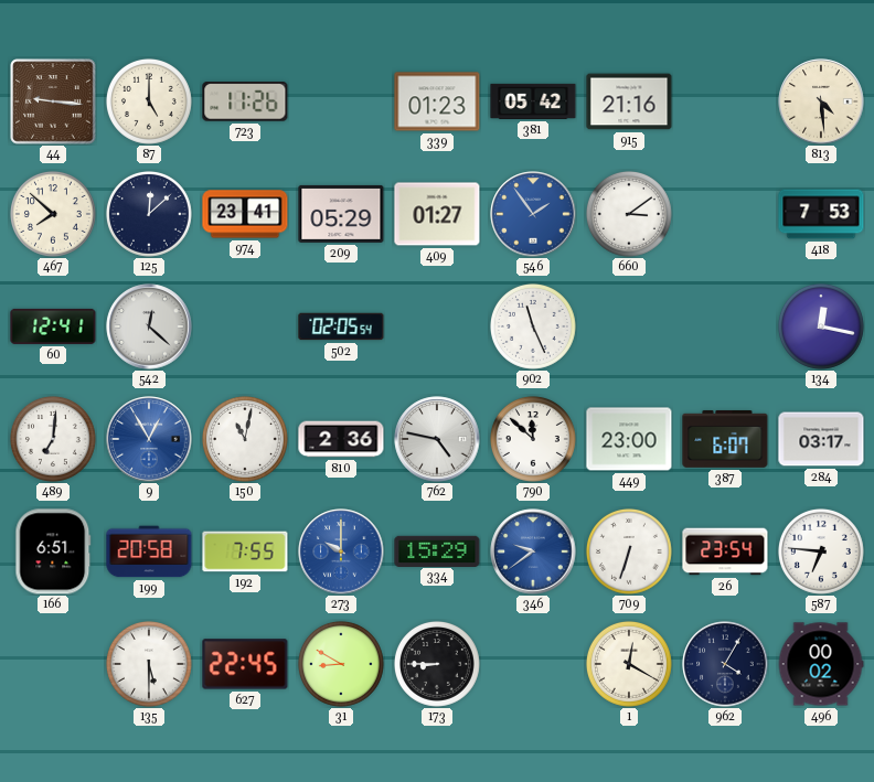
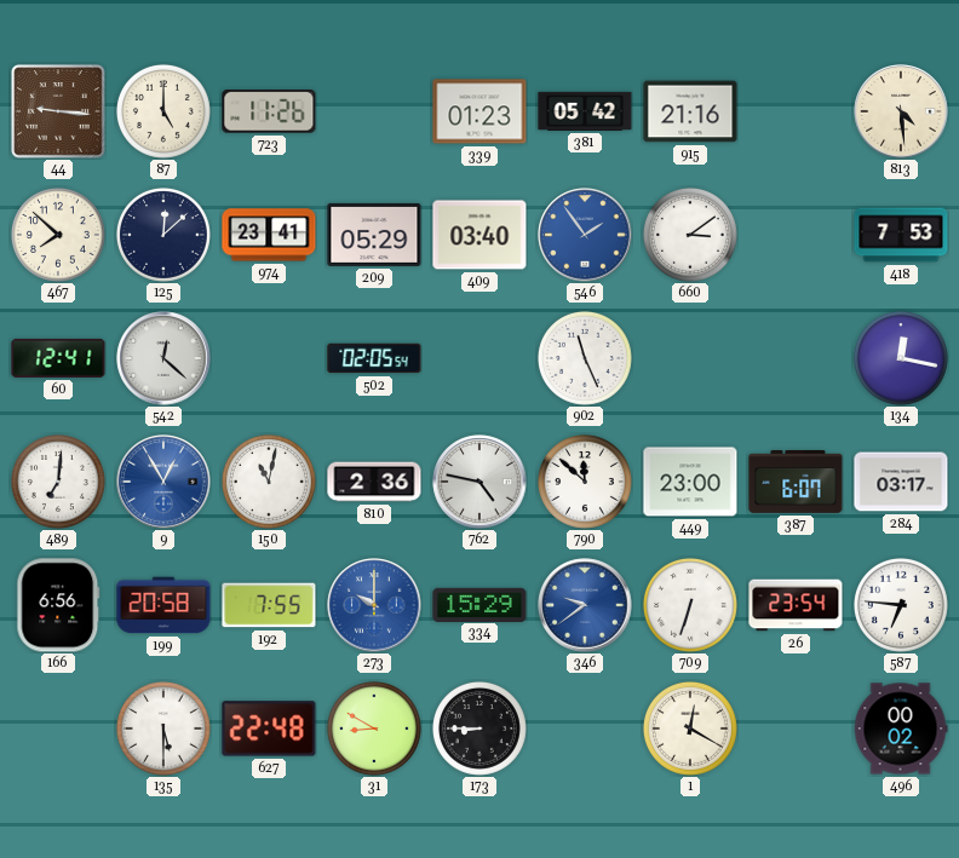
409: 01:27 -> 03:40
166: 6:51 -> 6:56
627: 22:45 -> 22:48
962: 4:05 -> none
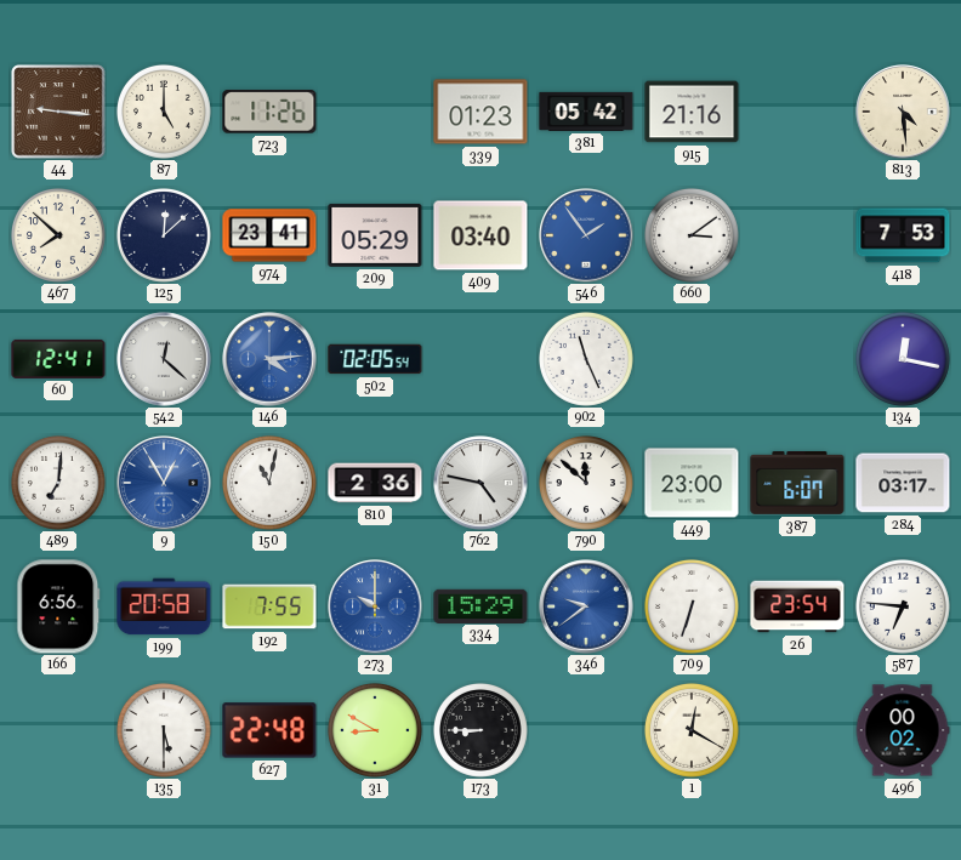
146: none -> 4:14
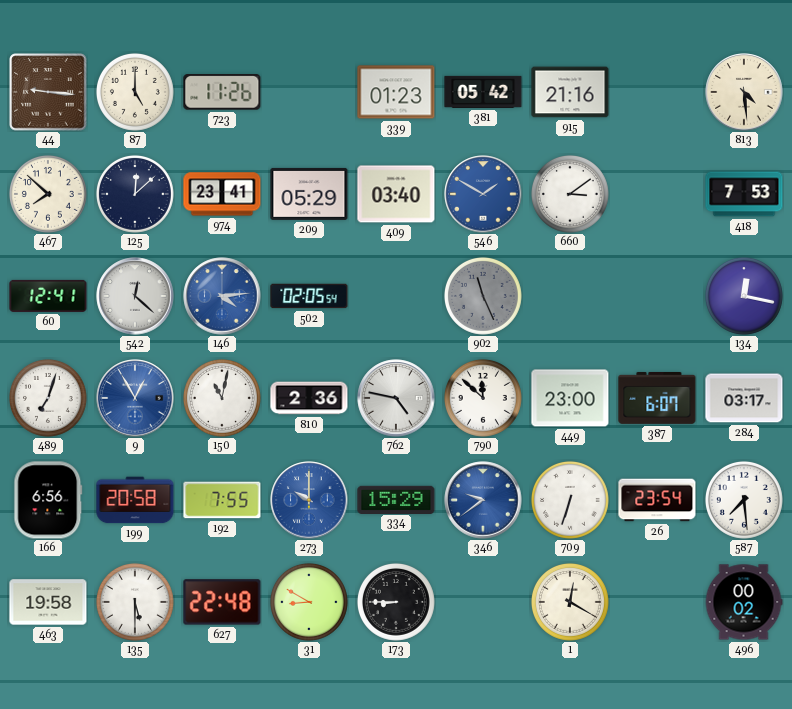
546: 1:54 -> 1:50
902 dial: white -> grey
489: 7:01 -> 7:03
587: 6:46 -> 7:29
463: none -> 19:58
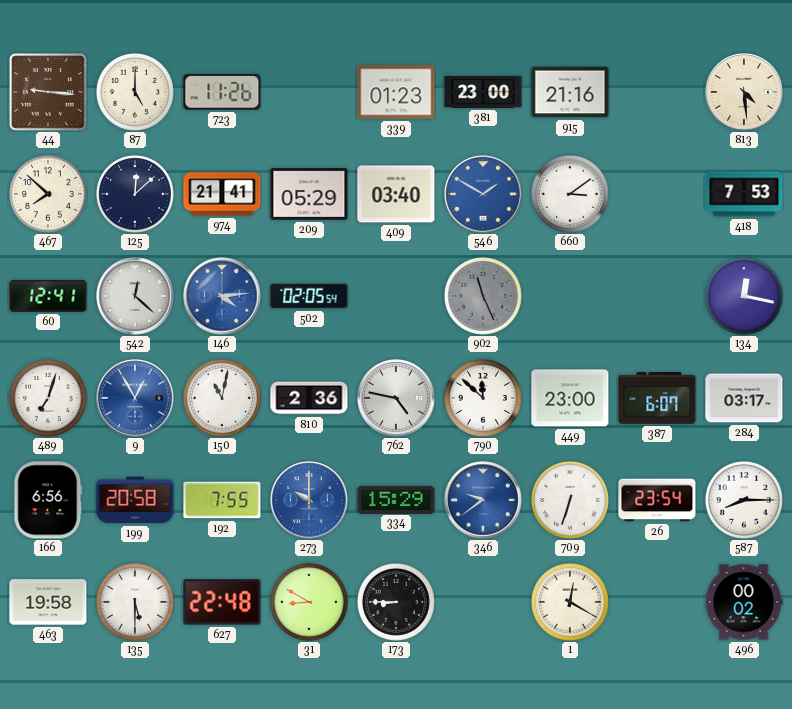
381: 05:42 -> 23:00
974: 23:41 -> 21:41
587: 7:29 -> 8:15
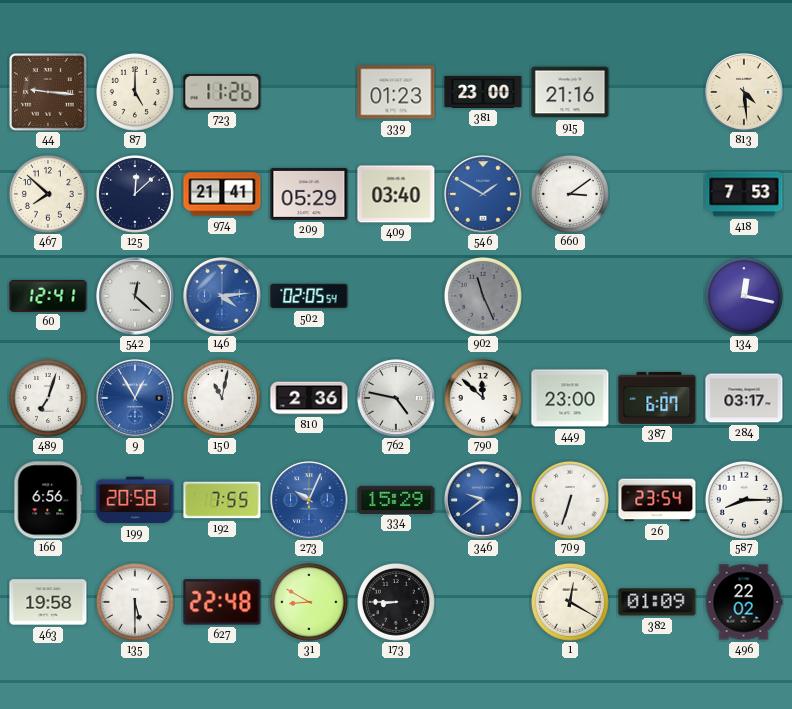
273: 10:00 -> 10:04
382: none -> 01:09
496: 00:02 -> 22:02
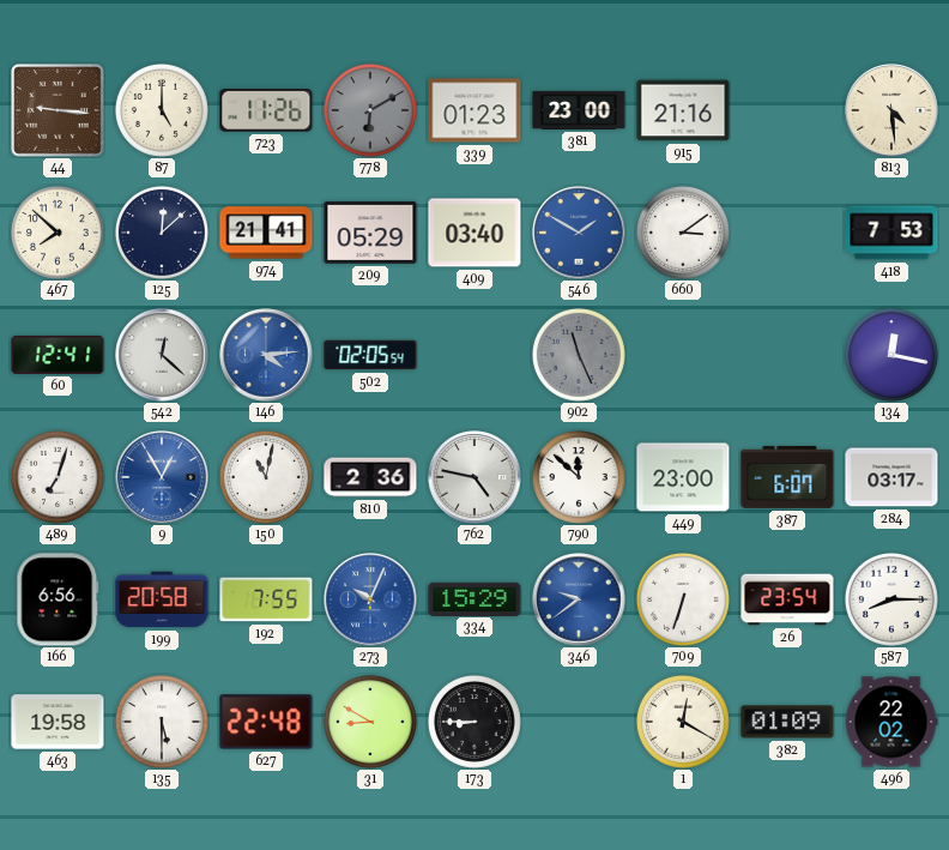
778: none -> 6:10
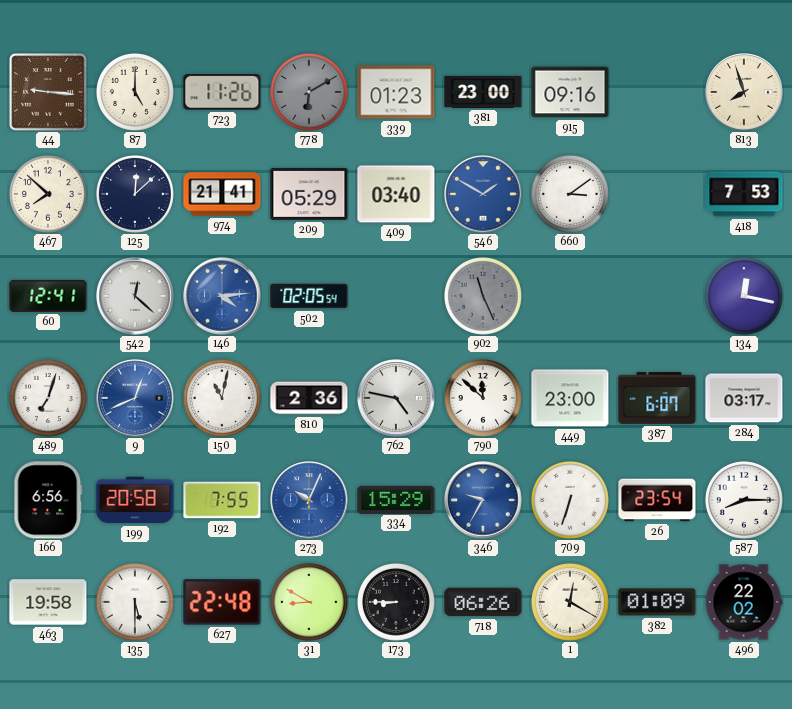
915: 21:16 -> 09:16
813: 4:29 -> 7:57
9: 12:55 -> 12:41
346: 9:39 -> 9:35
718: none -> 06:26
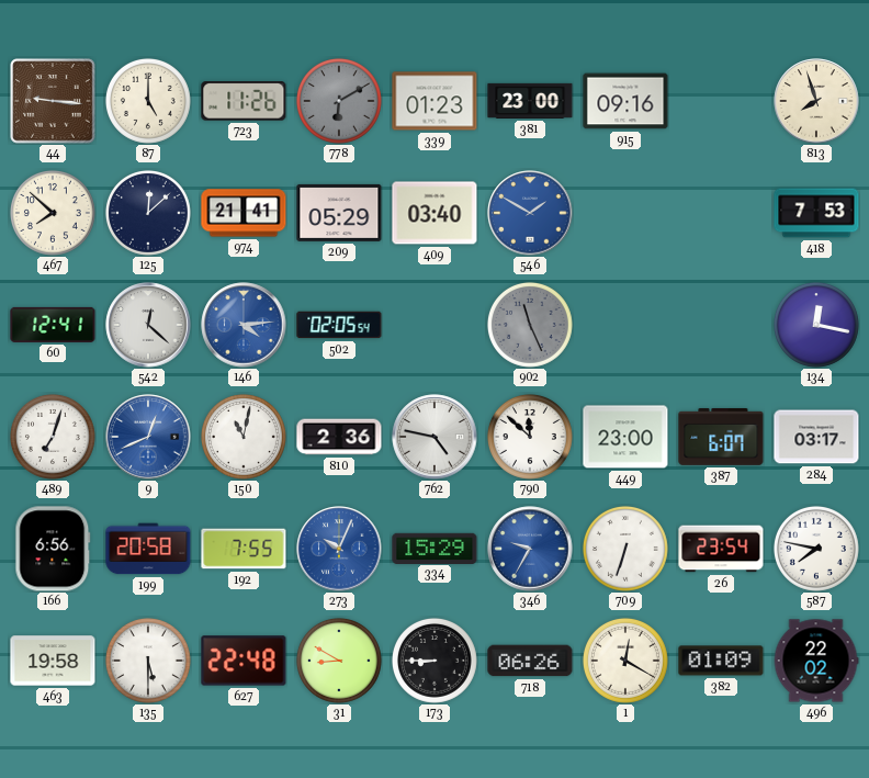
660: 3:09 -> none
587: 8:15 -> 7:47
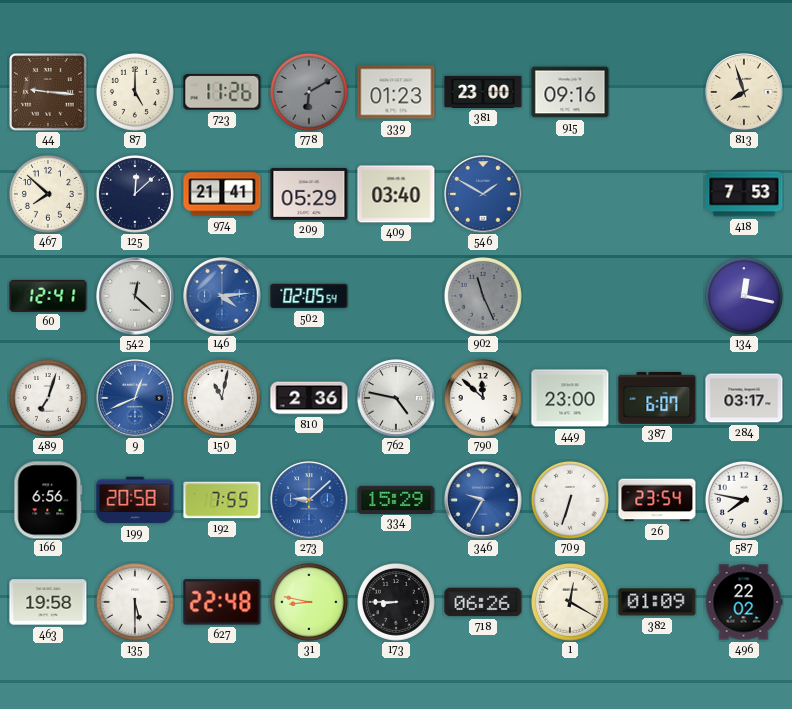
273: 10:04 -> 9:08
31: 8:50 -> 8:47
